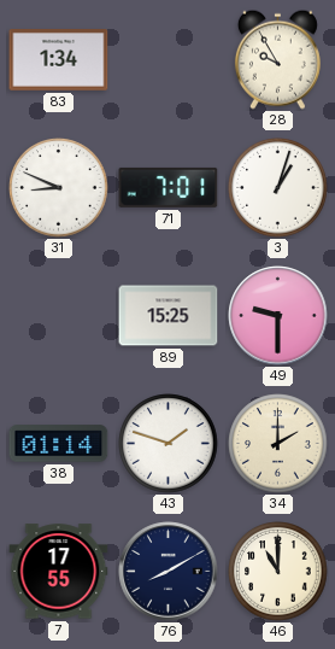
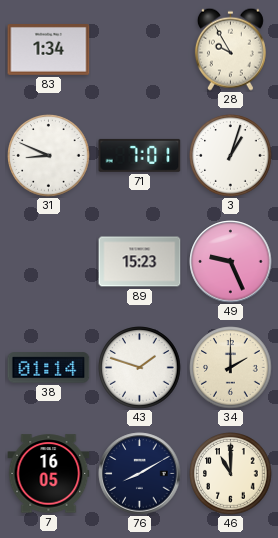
89: 15:25 -> 15:23
49: 9:30 -> 9:26
7: 17:55 -> 16:05
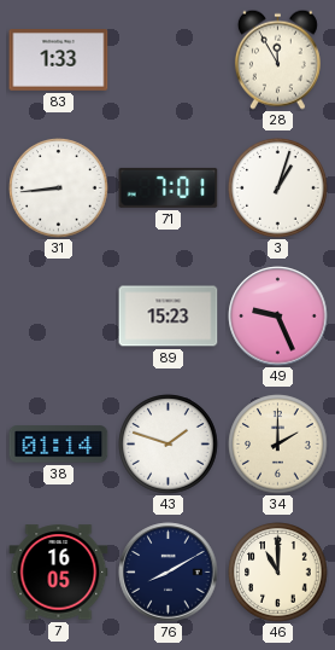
83: 1:34 -> 1:33
28: 9:55 -> 11:55
31: 8:49 -> 8:44
